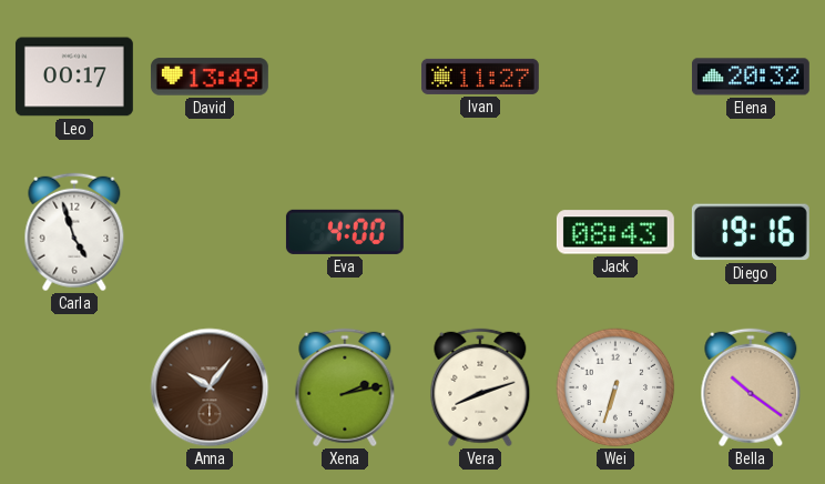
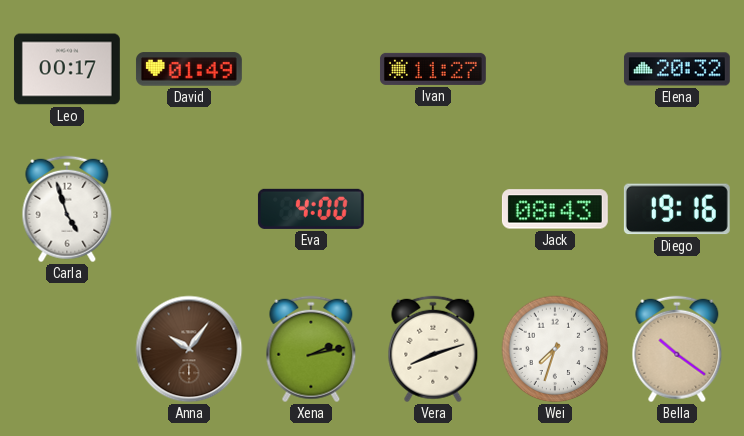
David: 13:49 -> 01:49
Wei: 6:33 -> 7:33
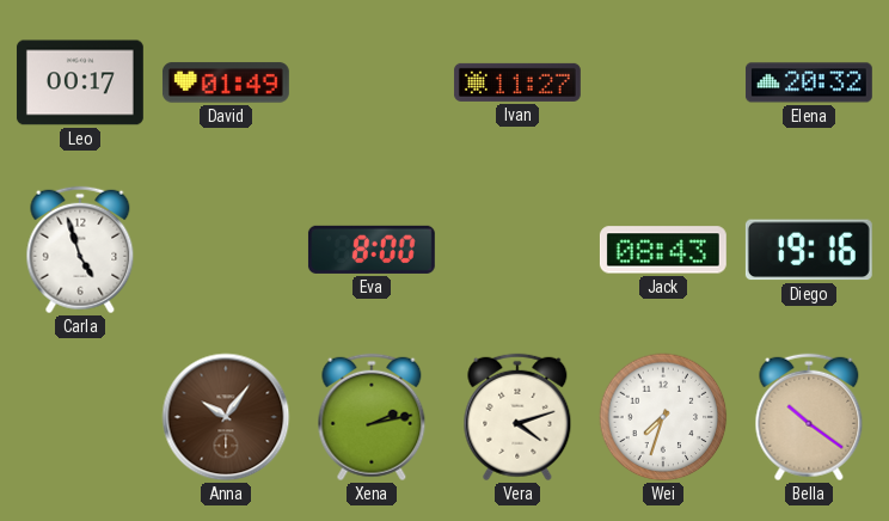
Eva: 4:00 -> 8:00
Vera: 8:12 -> 4:12
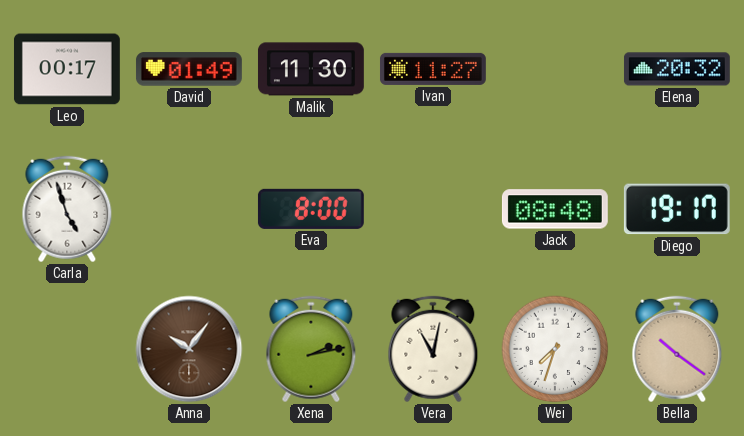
Malik: none -> 11:30
Jack: 08:43 -> 08:48
Diego: 19:16 -> 19:17
Vera: 4:12 -> 11:02
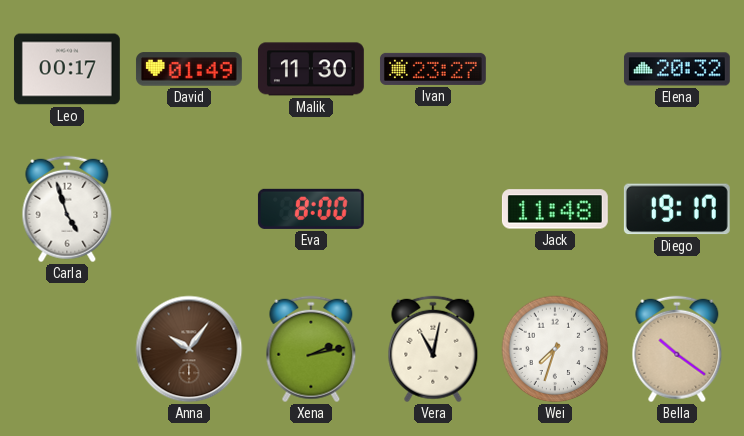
Ivan: 11:27 -> 23:27
Jack: 08:48 -> 11:48
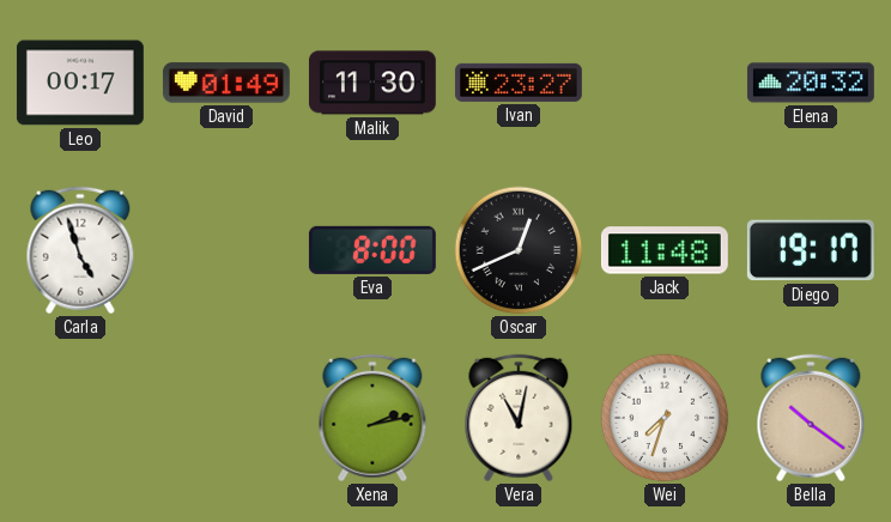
Oscar: none -> 12:41
Anna: 10:06 -> none
